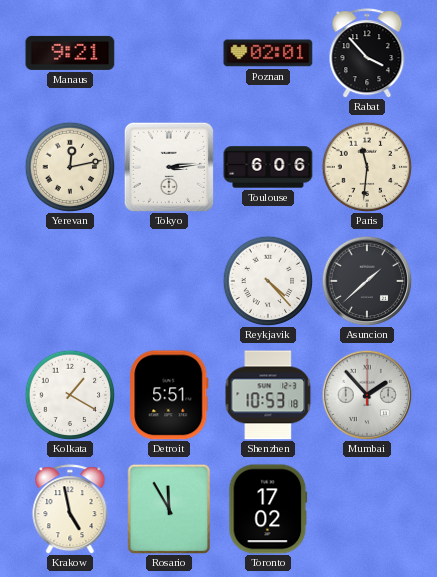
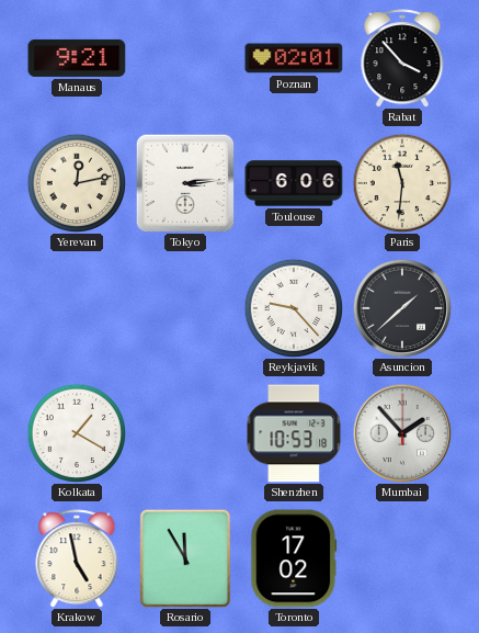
Reykjavik: 4:23 -> 9:23
Detroit: 5:51 -> none
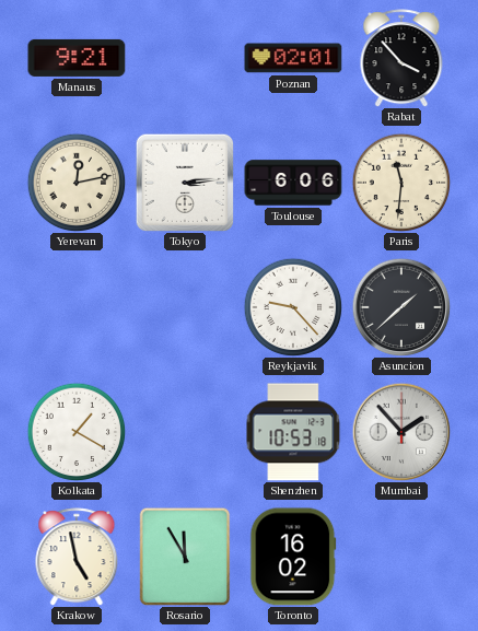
Toronto: 17:02 -> 16:02
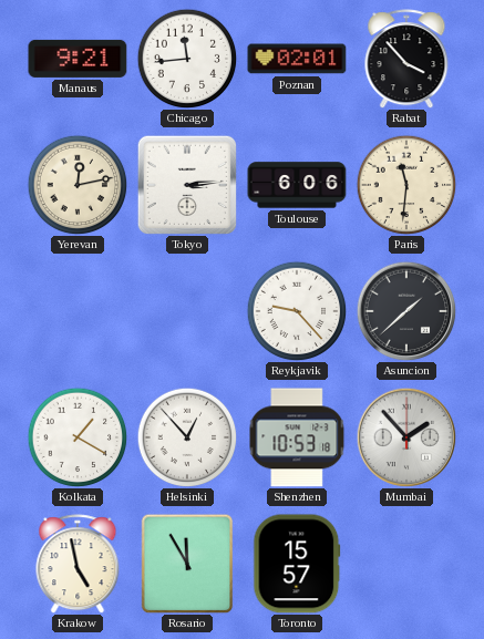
Chicago: none -> 11:44
Helsinki: none -> 12:53
Toronto: 16:02 -> 15:57
